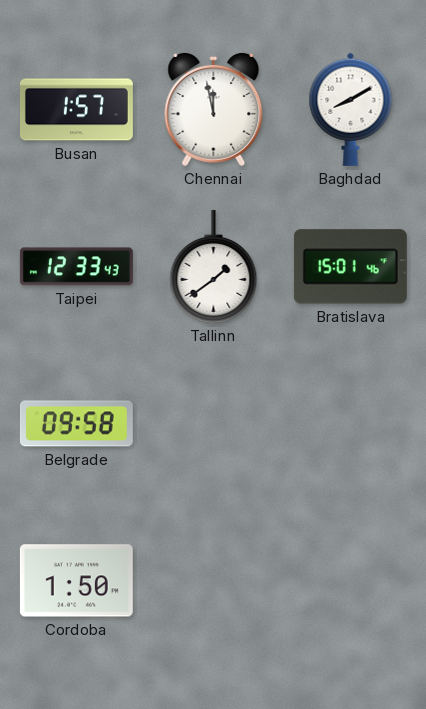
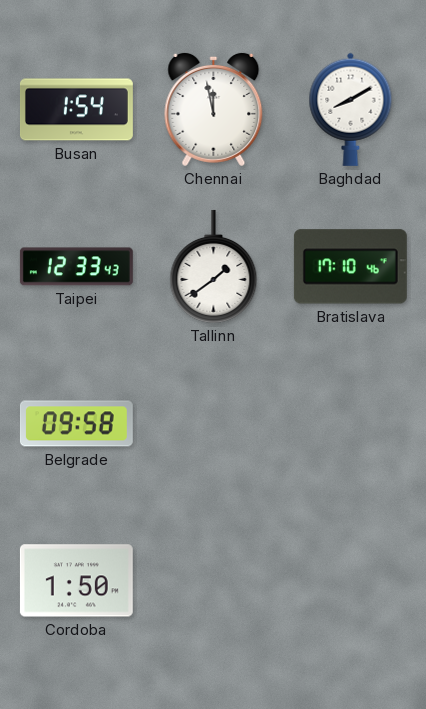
Busan: 1:57 -> 1:54
Bratislava: 15:01 -> 17:10
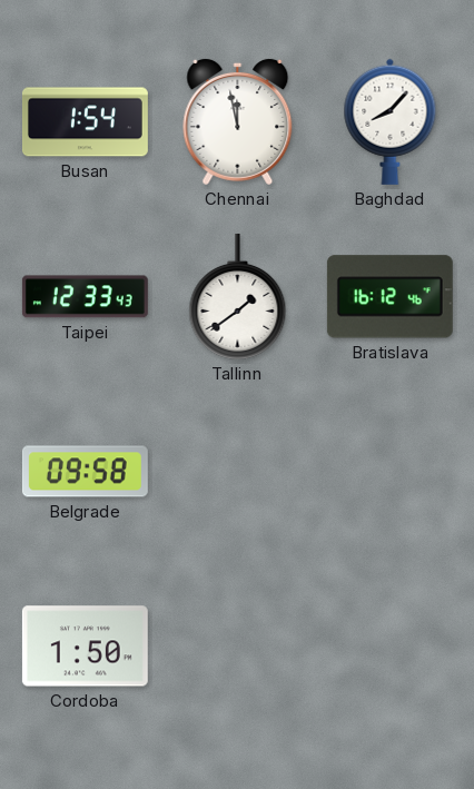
Baghdad: 8:10 -> 8:07
Bratislava: 17:10 -> 16:12
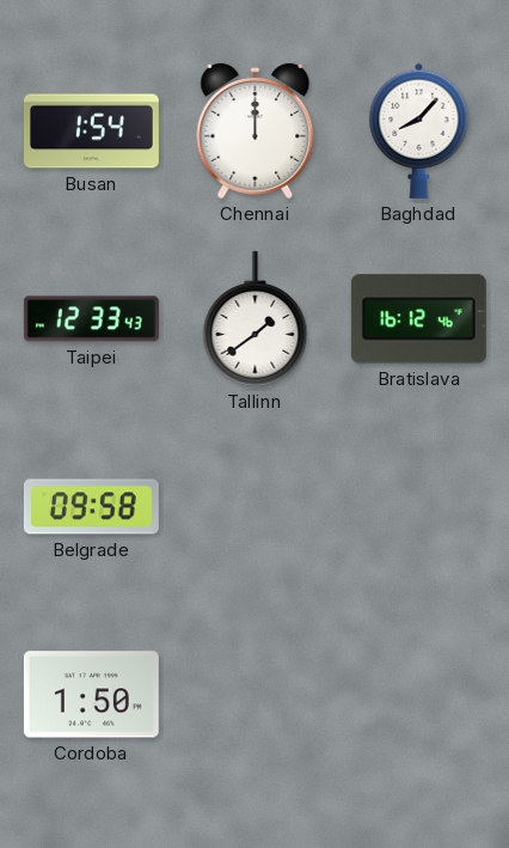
Chennai: 11:58 -> 12:00
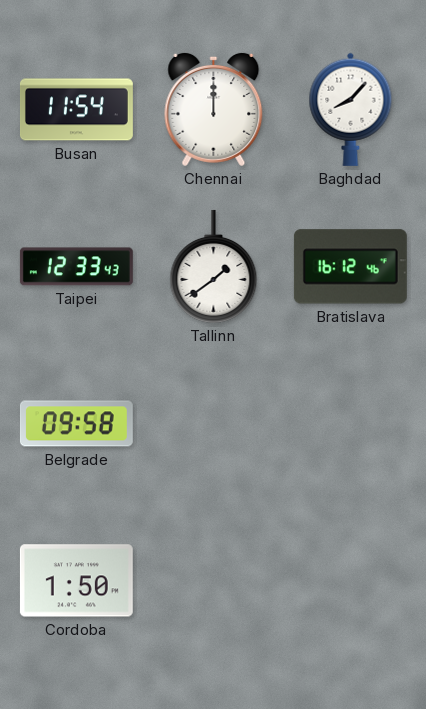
Busan: 1:54 -> 11:54
